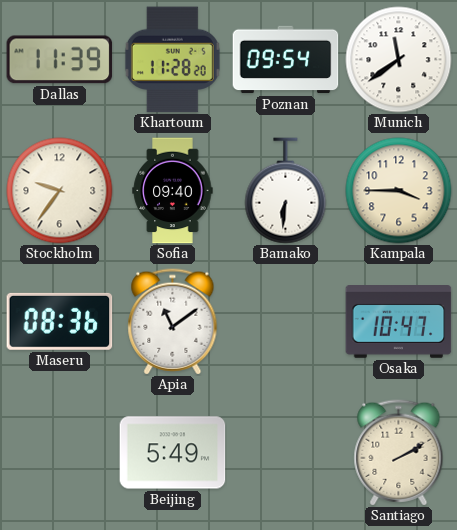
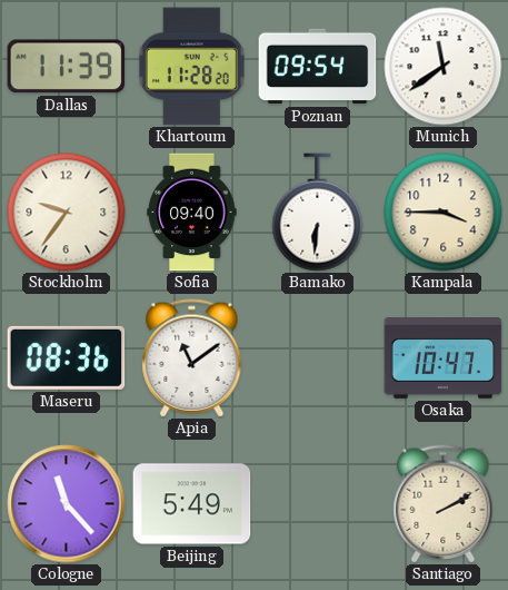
Cologne: none -> 11:23
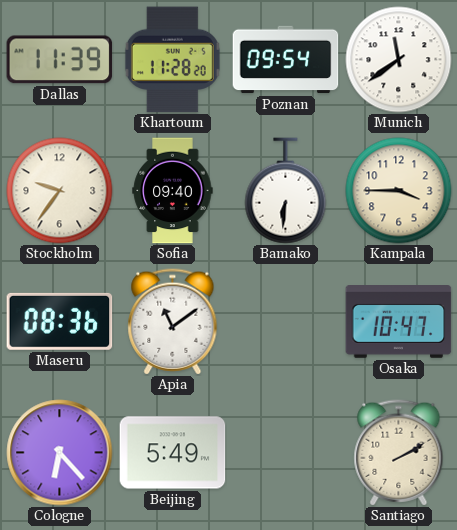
Cologne: 11:23 -> 6:23
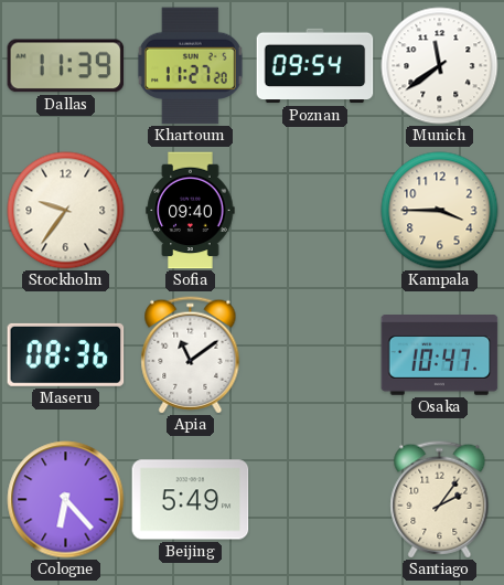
Khartoum: 11:28 -> 11:27
Bamako: 6:31 -> none
Santiago: 2:10 -> 2:06
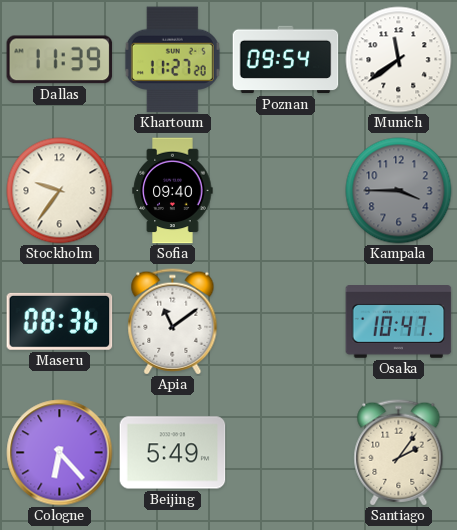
Kampala dial: cream -> grey
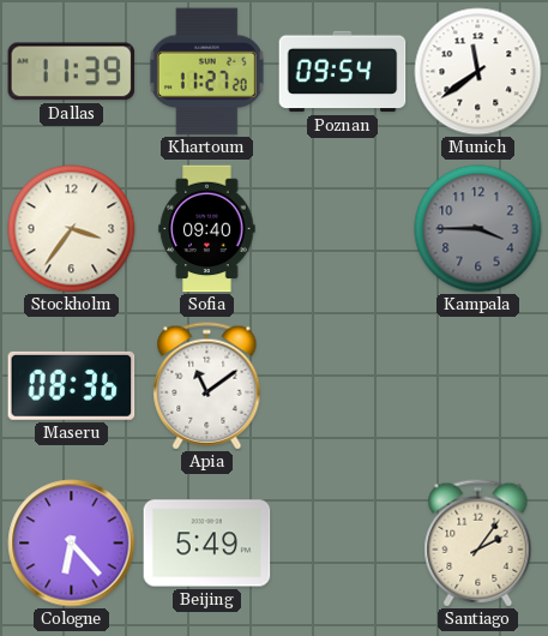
Stockholm: 9:36 -> 3:36
Osaka: 10:47 -> none
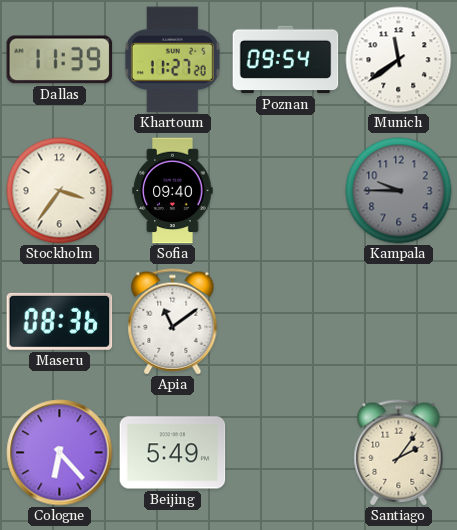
Kampala: 3:45 -> 9:45
